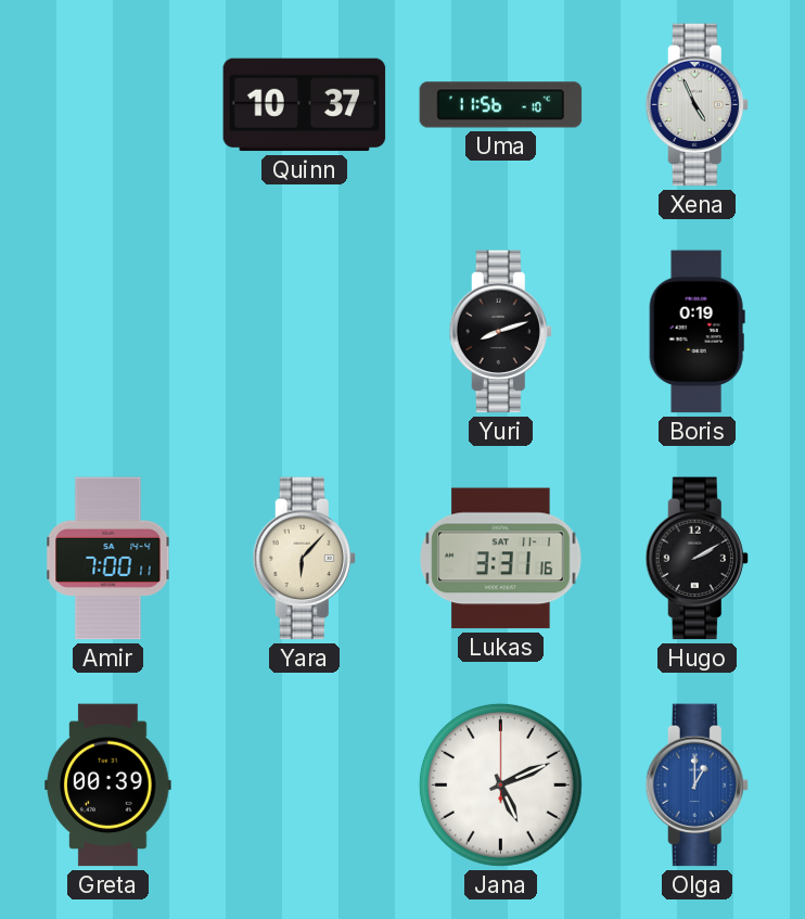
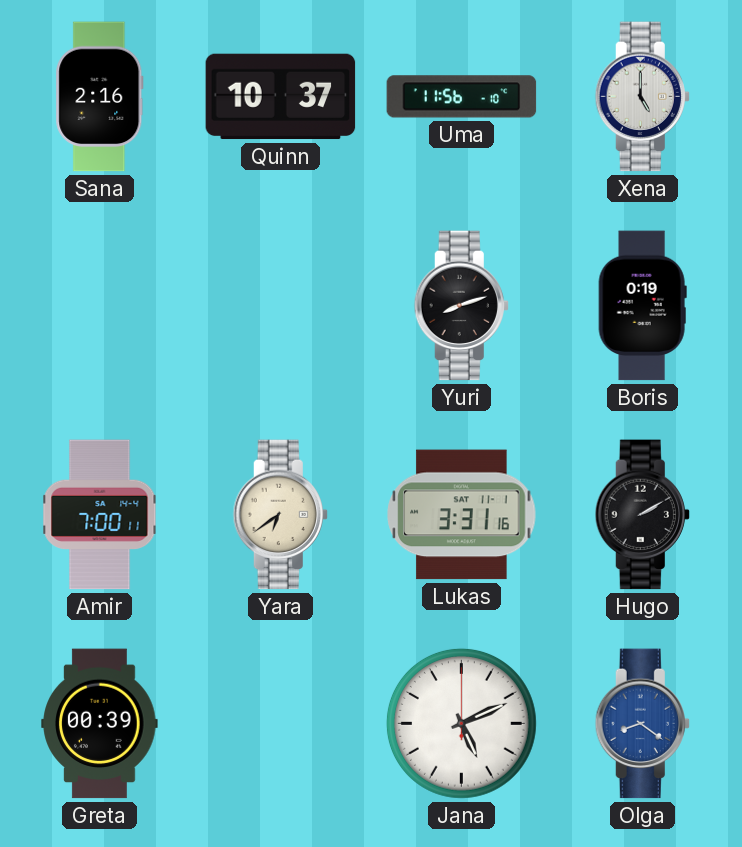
Sana: none -> 2:16
Xena: 4:56 -> 5:00
Yara: 6:07 -> 6:39
Olga: 1:00 -> 8:21
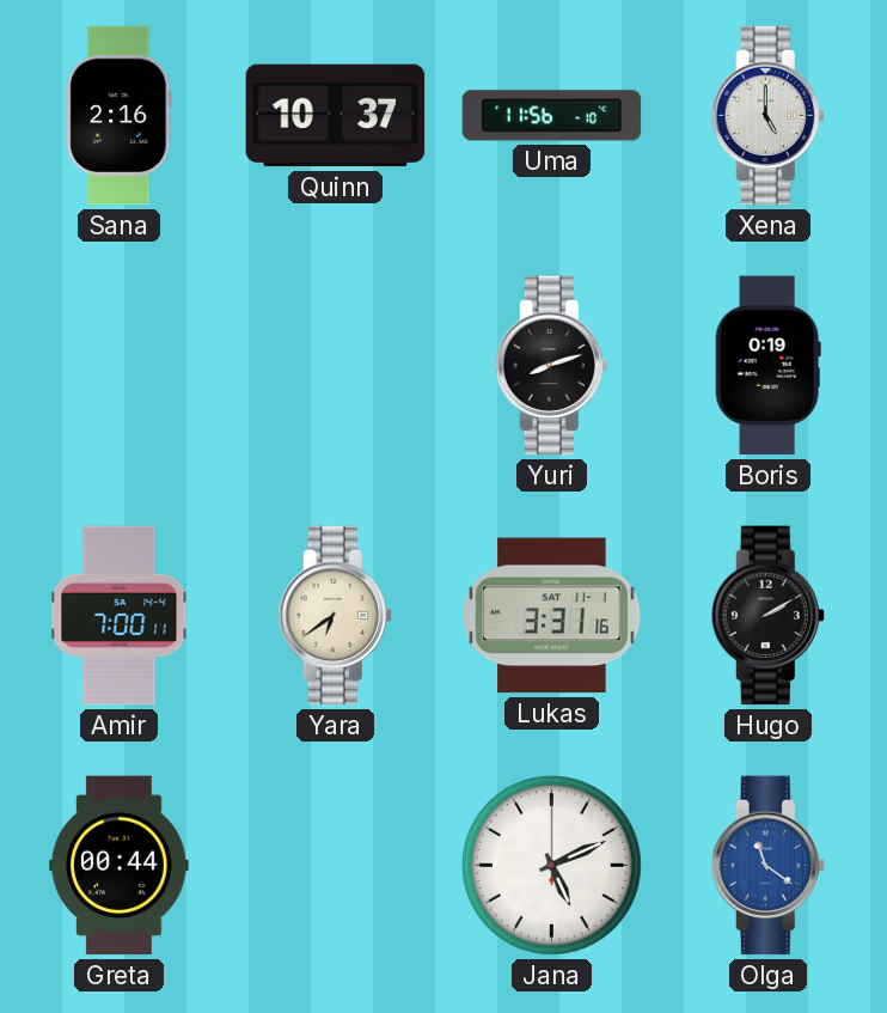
Greta: 00:39 -> 00:44
Olga: 8:21 -> 11:21
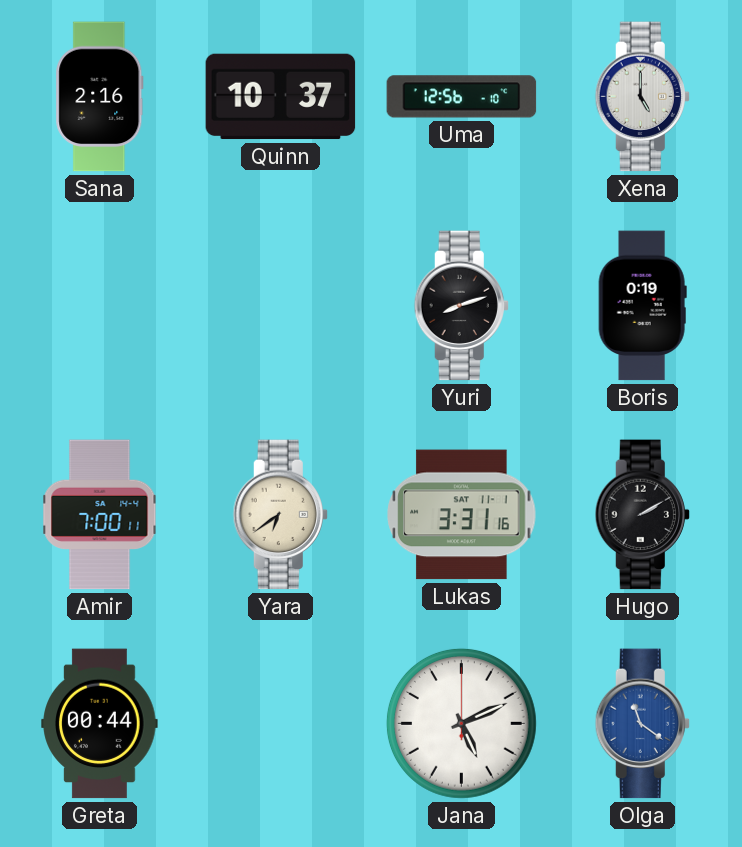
Uma: 11:56 -> 12:56
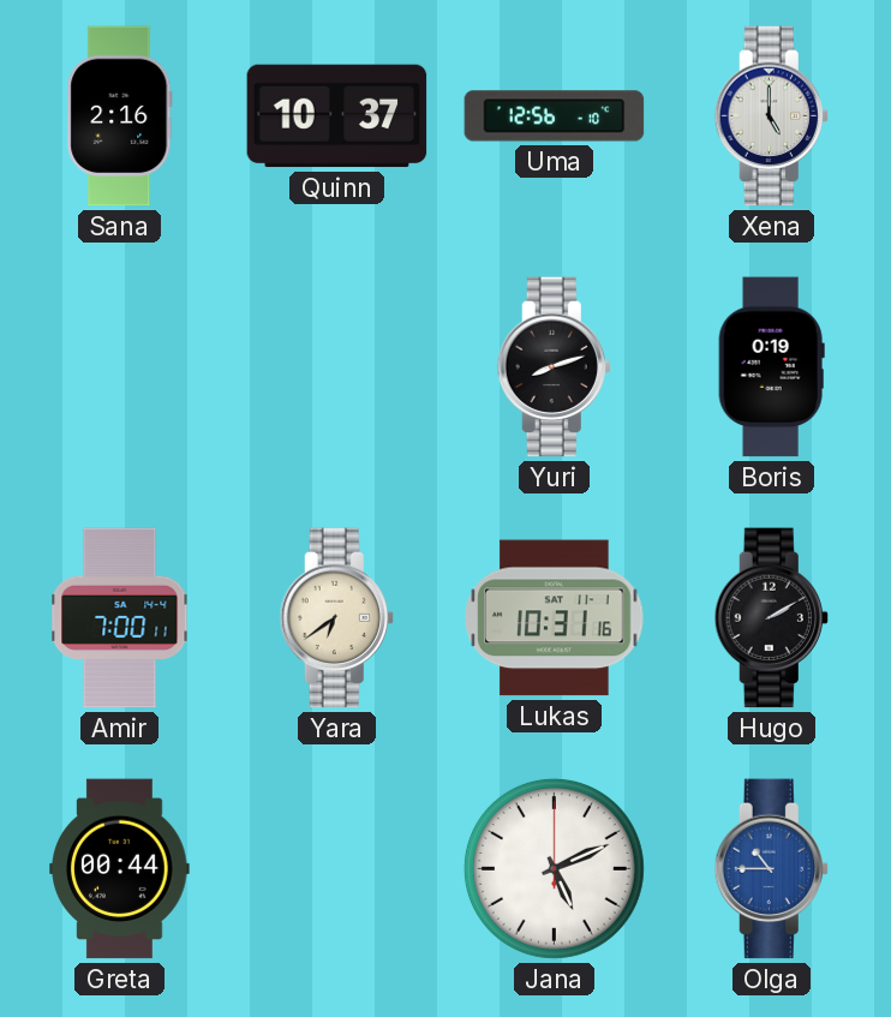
Lukas: 3:31 -> 10:31
Olga: 11:21 -> 10:45
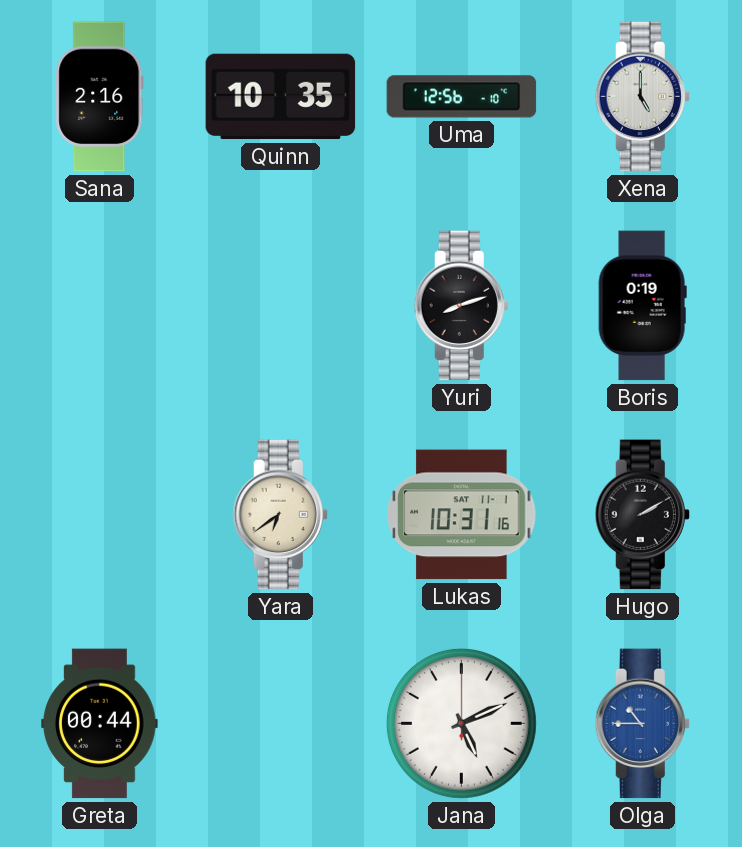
Quinn: 10:37 -> 10:35
Amir: 7:00 -> none
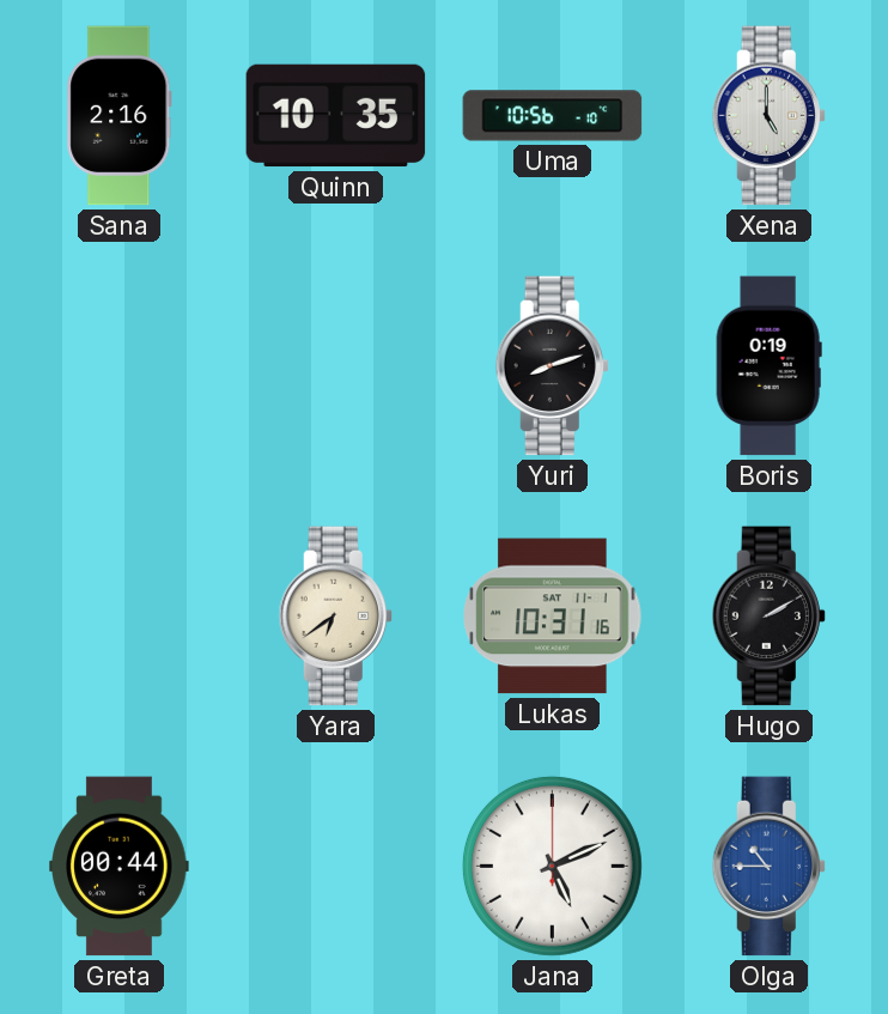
Uma: 12:56 -> 10:56
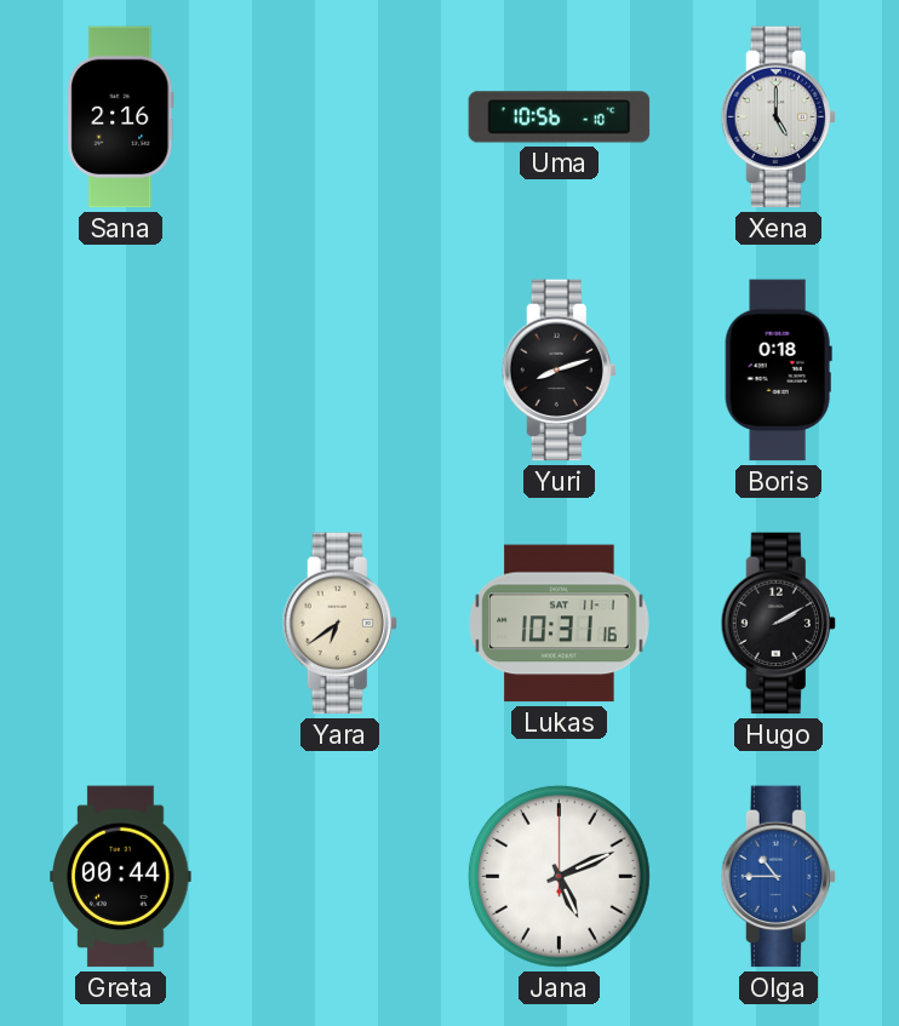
Quinn: 10:35 -> none
Boris: 0:19 -> 0:18
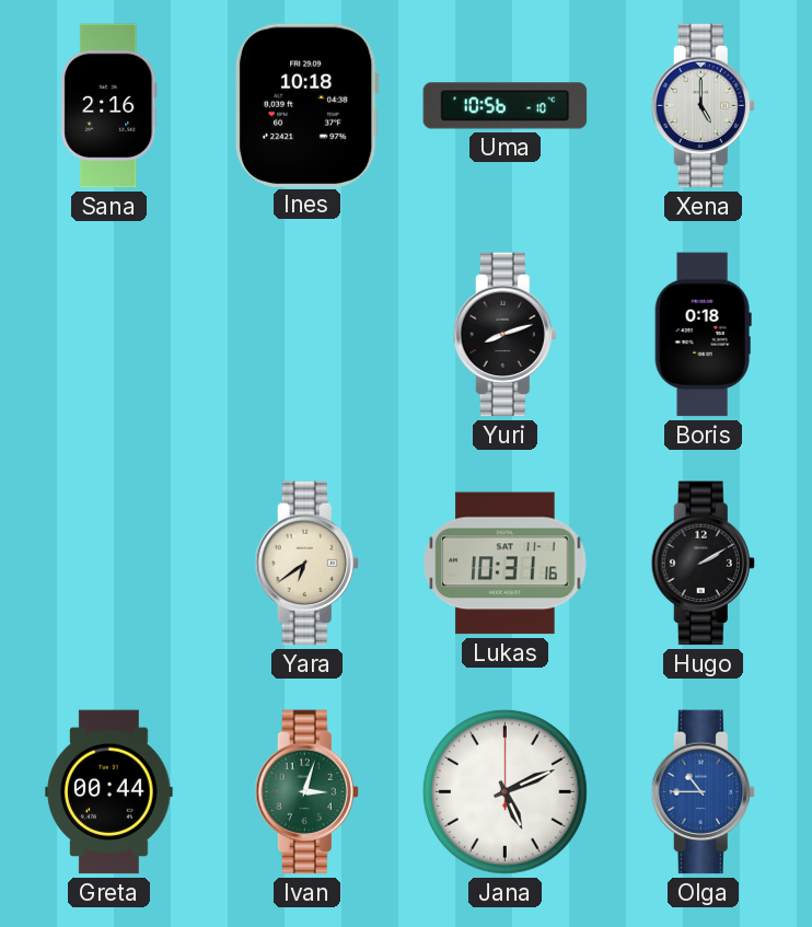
Ines: none -> 10:18
Ivan: none -> 3:03
